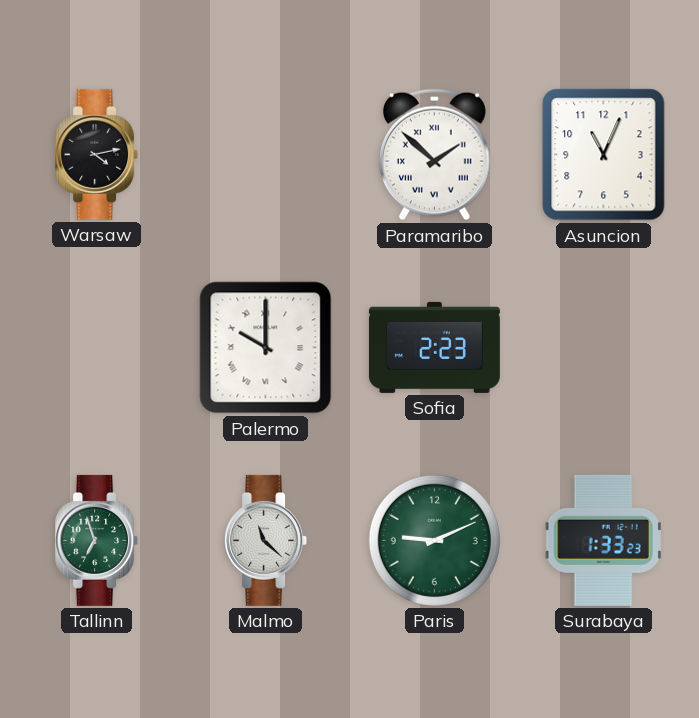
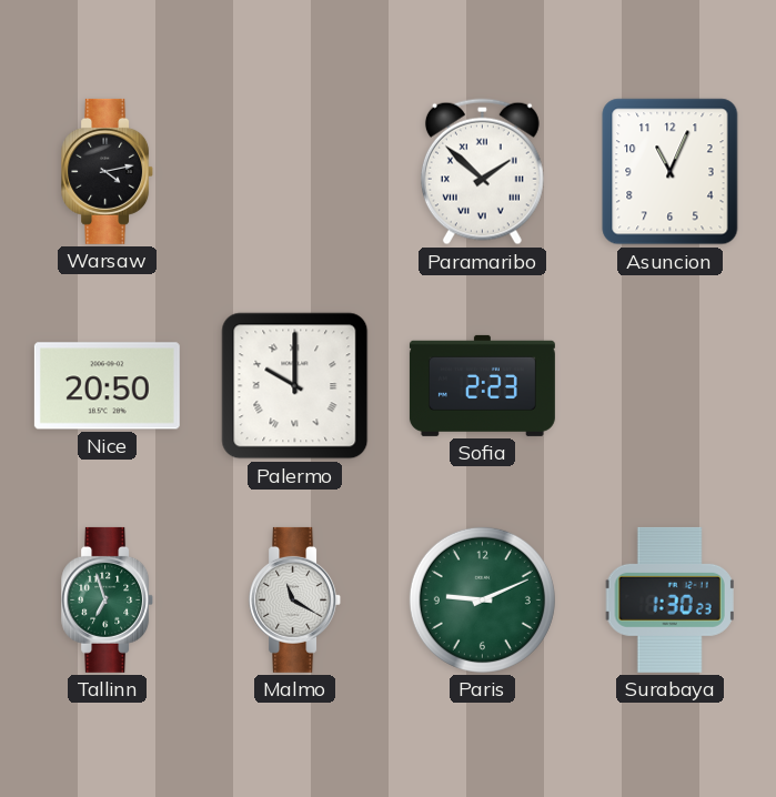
Nice: none -> 20:50
Malmo: 11:22 -> 11:20
Surabaya: 1:33 -> 1:30
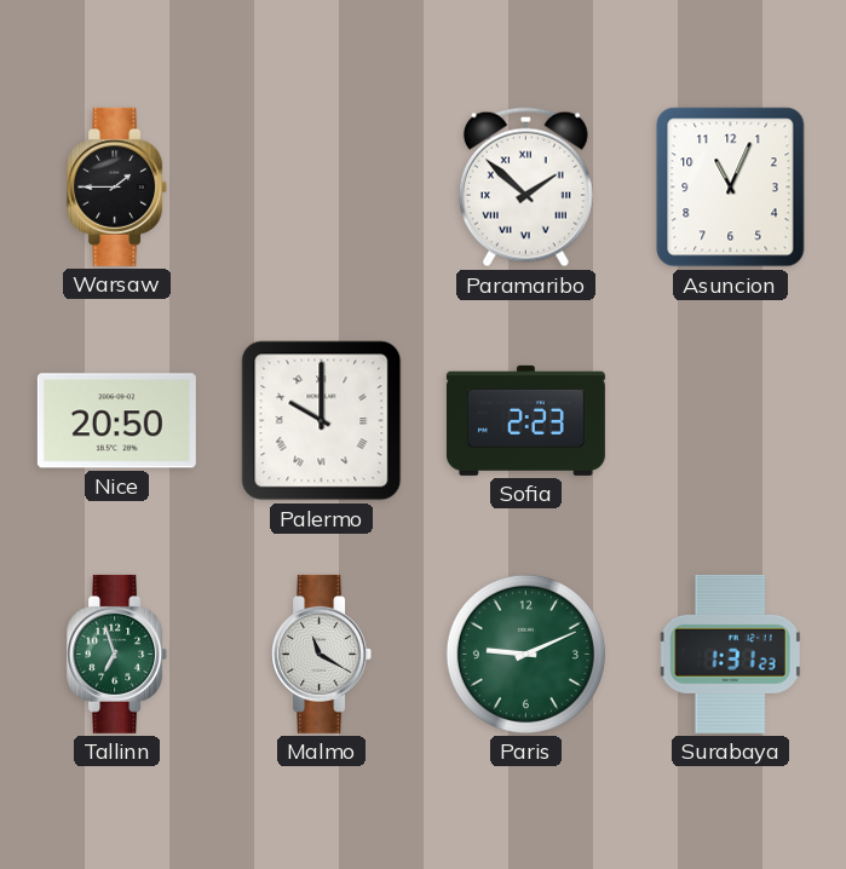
Warsaw: 4:13 -> 1:45
Surabaya: 1:30 -> 1:31
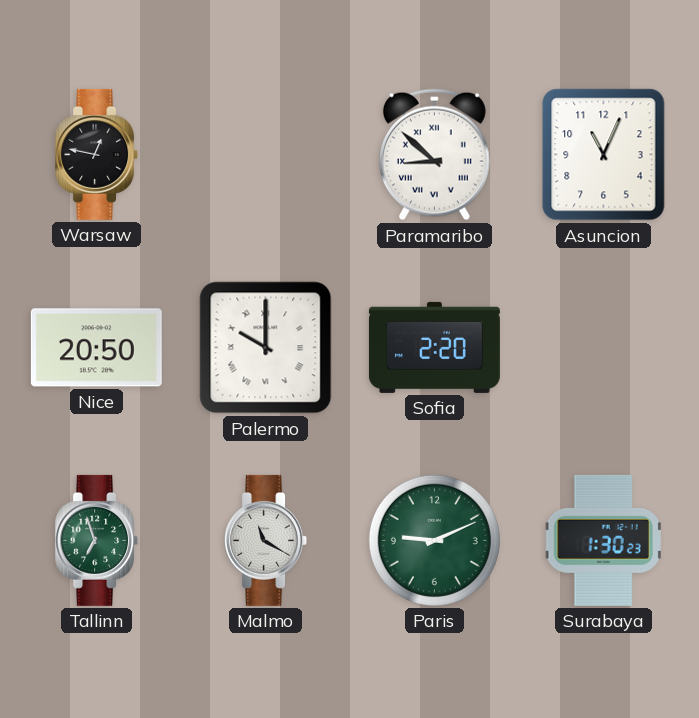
Warsaw: 1:45 -> 12:47
Paramaribo: 1:52 -> 8:52
Sofia: 2:23 -> 2:20
Surabaya: 1:31 -> 1:30
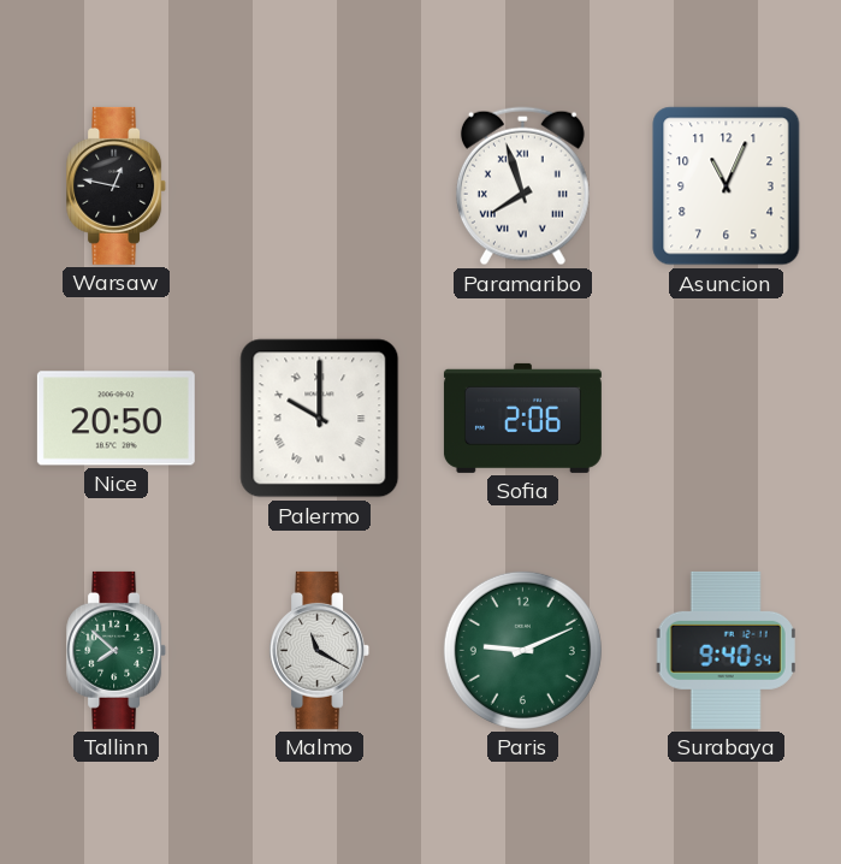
Paramaribo: 8:52 -> 7:57
Sofia: 2:20 -> 2:06
Tallinn: 6:57 -> 7:52
Surabaya: 1:30 -> 9:40
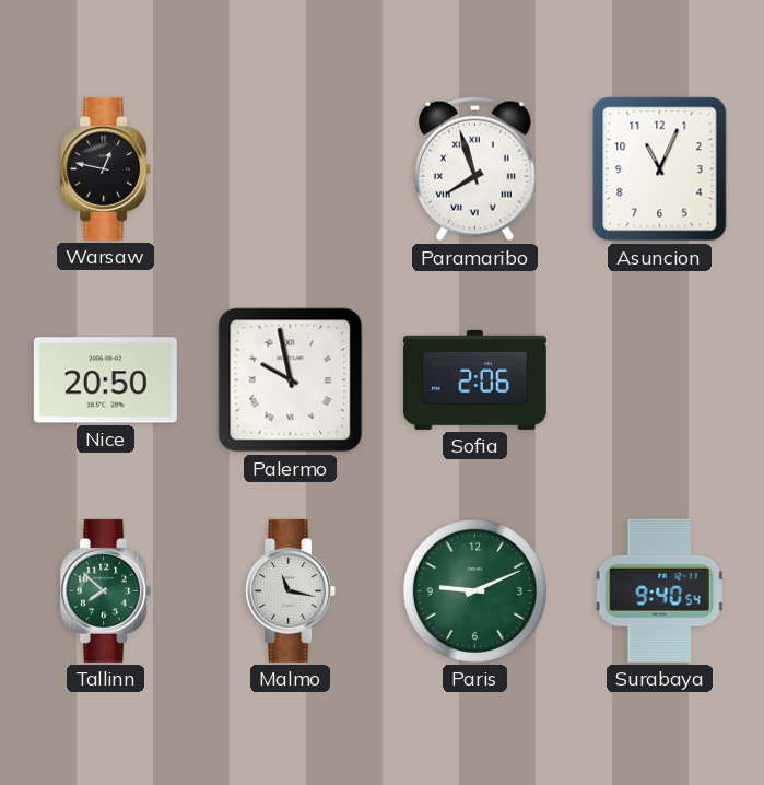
Palermo: 10:00 -> 9:58
Malmo: 11:20 -> 11:17
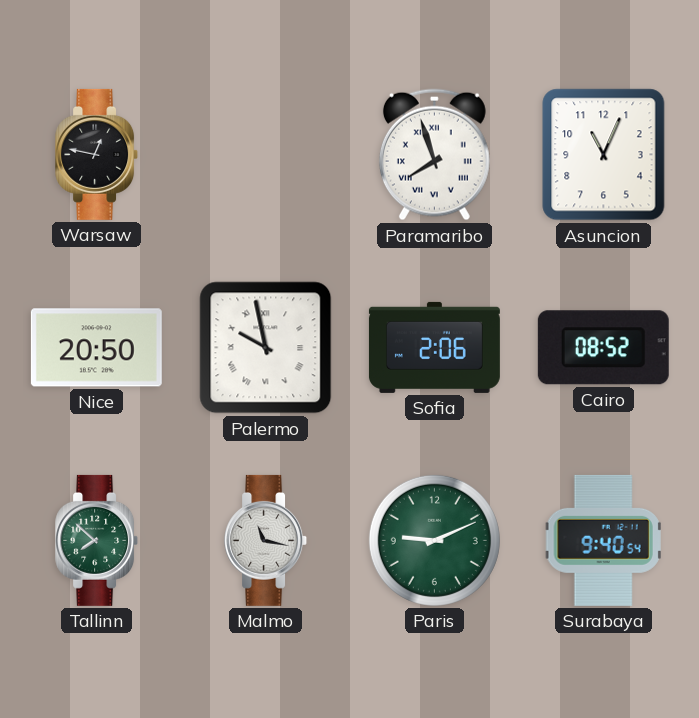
Cairo: none -> 08:52
